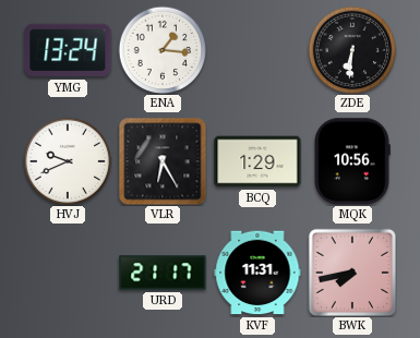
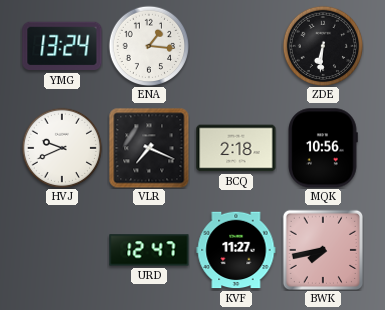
VLR: 6:25 -> 7:19
BCQ: 1:29 -> 2:18
URD: 21:17 -> 12:47
KVF: 11:31 -> 11:27
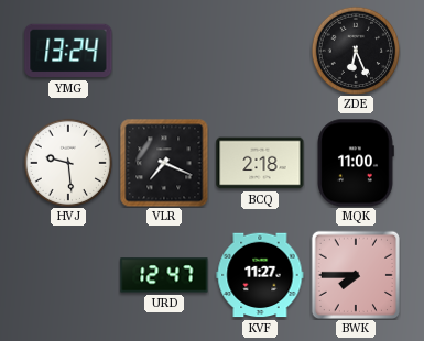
ENA: 1:16 -> none
ZDE: 6:31 -> 6:26
HVJ: 9:41 -> 9:29
MQK: 10:56 -> 11:00
BWK: 7:43 -> 7:45
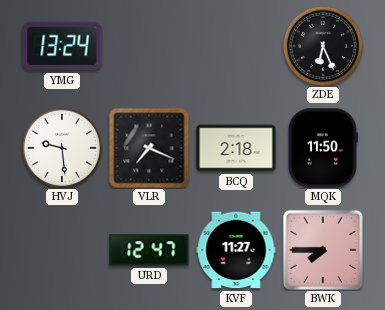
MQK: 11:00 -> 11:50
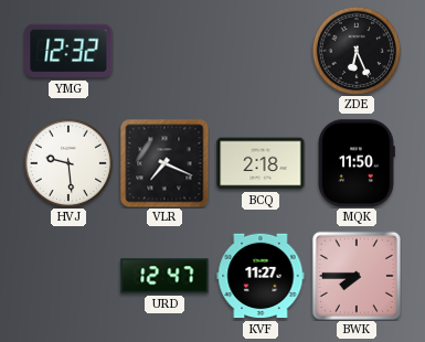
YMG: 13:24 -> 12:32
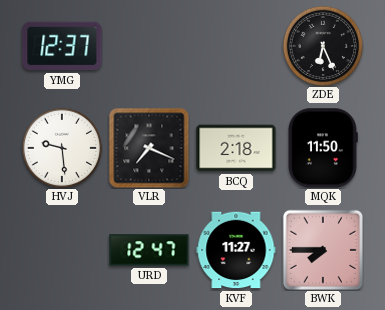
YMG: 12:32 -> 12:37
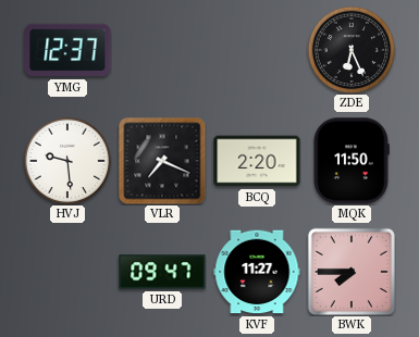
BCQ: 2:18 -> 2:20
URD: 12:47 -> 09:47
